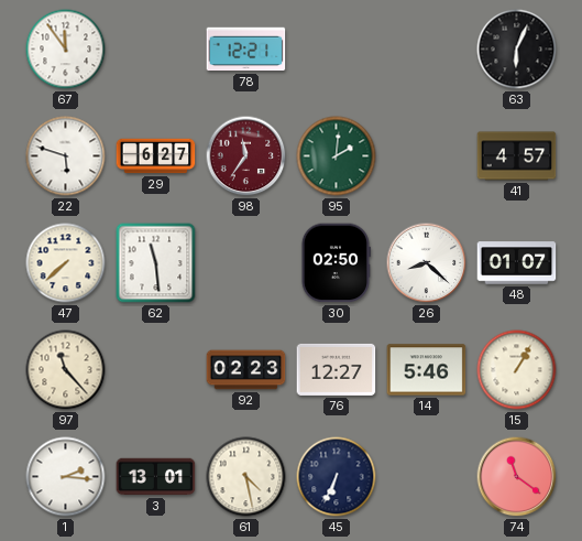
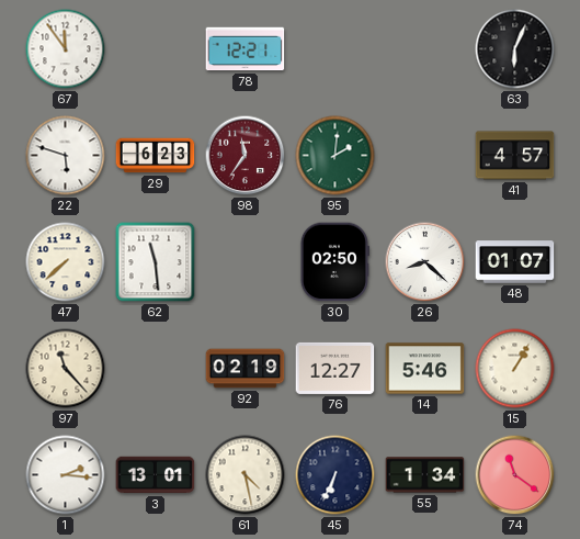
29: 6:27 -> 6:23
92: 02:23 -> 02:19
55: none -> 1:34
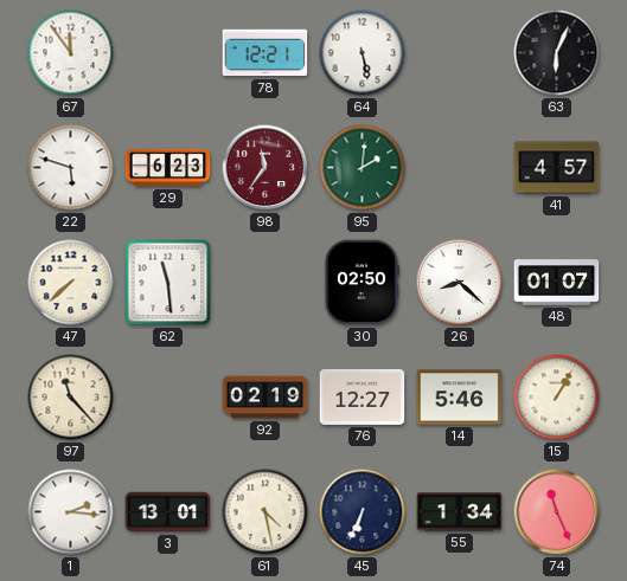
64: none -> 5:28
74: 11:21 -> 11:26
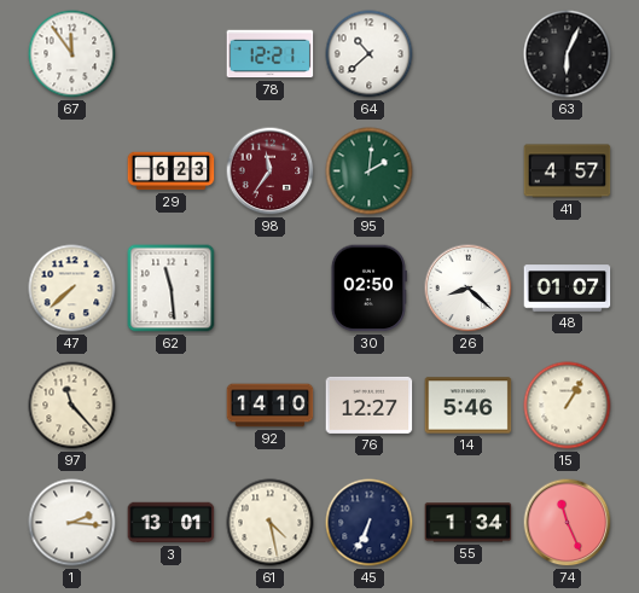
64: 5:28 -> 10:38
22: 5:48 -> none
92: 02:19 -> 14:10
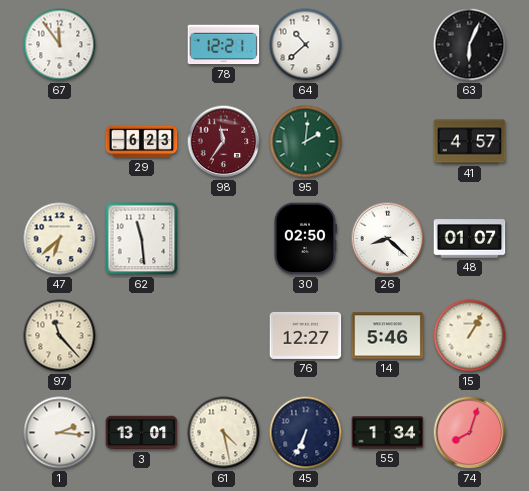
47: 7:38 -> 6:38
92: 14:10 -> none
74: 11:26 -> 8:03
